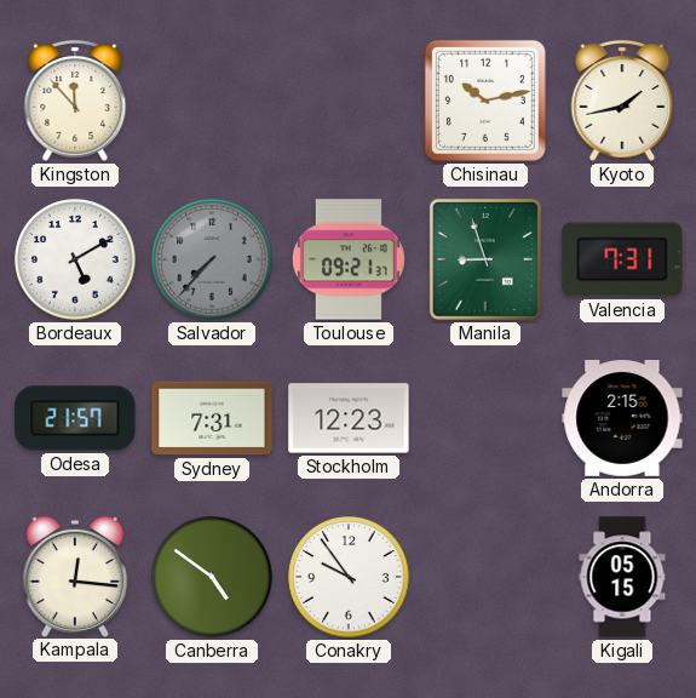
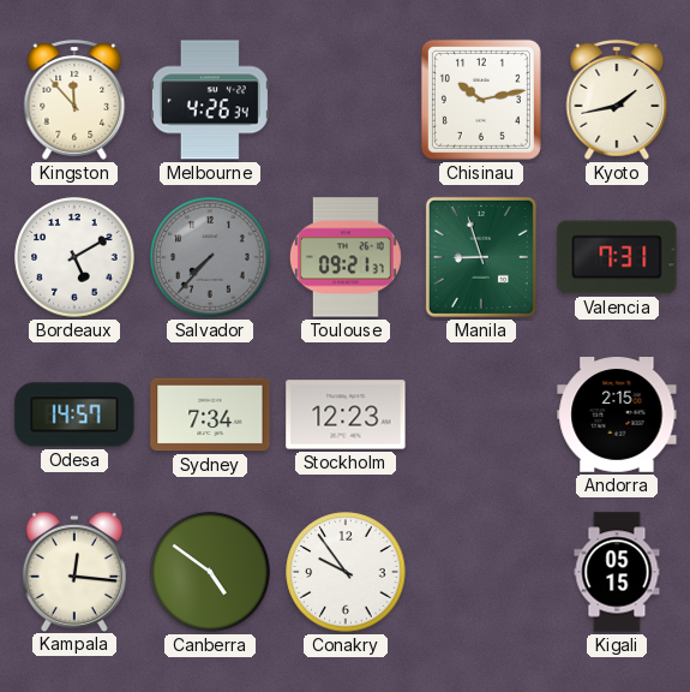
Melbourne: none -> 4:26
Odesa: 21:57 -> 14:57
Sydney: 7:31 -> 7:34
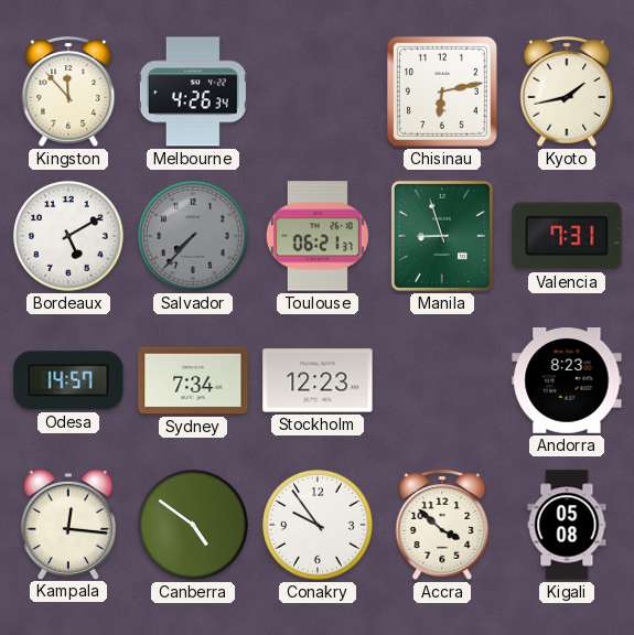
Chisinau: 10:13 -> 6:13
Toulouse: 09:21 -> 06:21
Andorra: 2:15 -> 8:23
Accra: none -> 3:52
Kigali: 05:15 -> 05:08
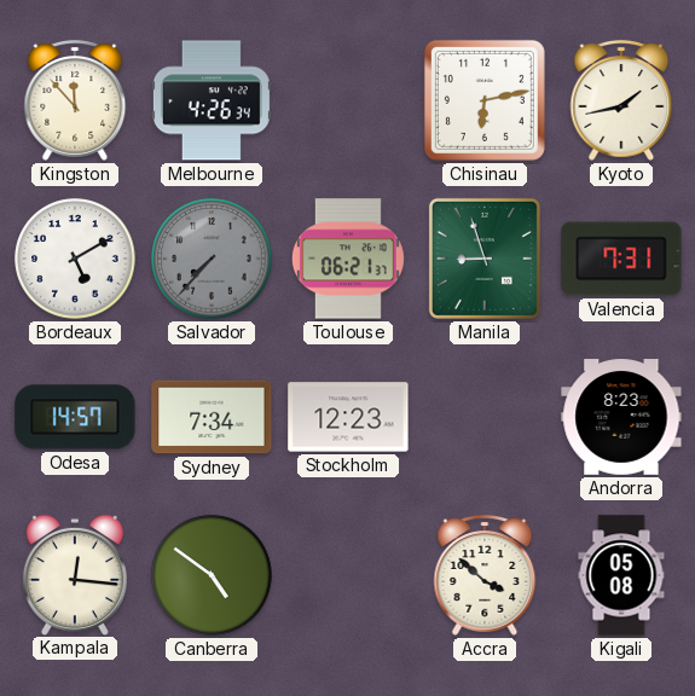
Conakry: 9:54 -> none
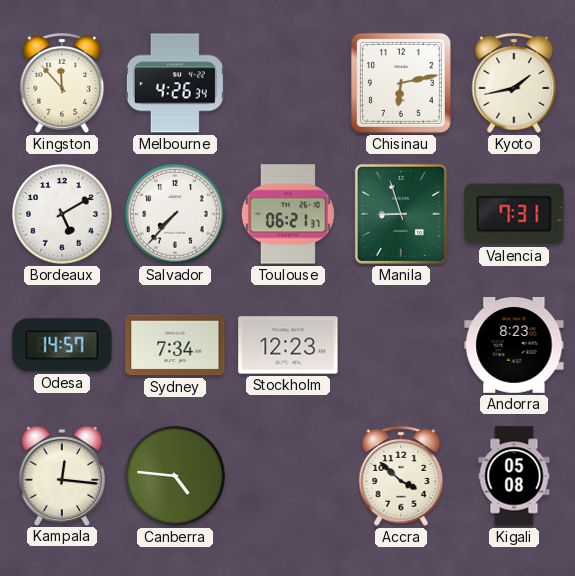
Salvador dial: grey -> white
Canberra: 4:51 -> 4:46
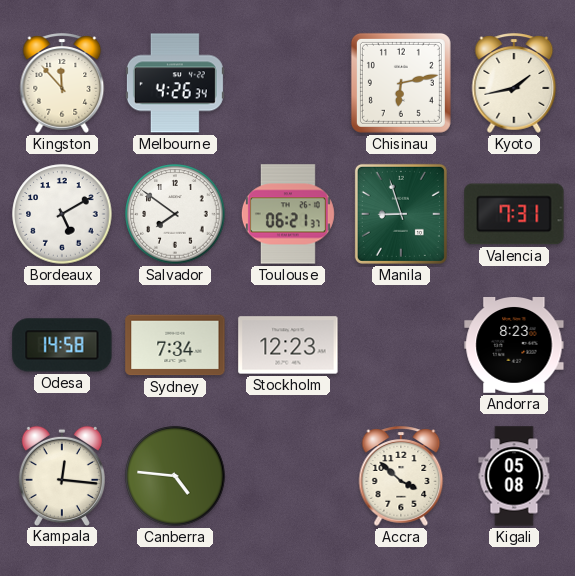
Salvador: 7:37 -> 7:51
Odesa: 14:57 -> 14:58
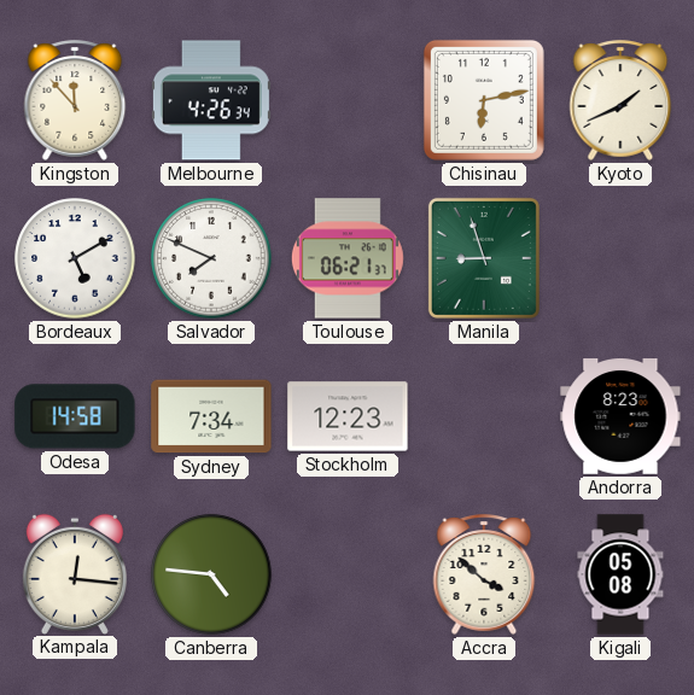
Kyoto: 1:43 -> 1:41
Salvador: 7:51 -> 7:49
Valencia: 7:31 -> none
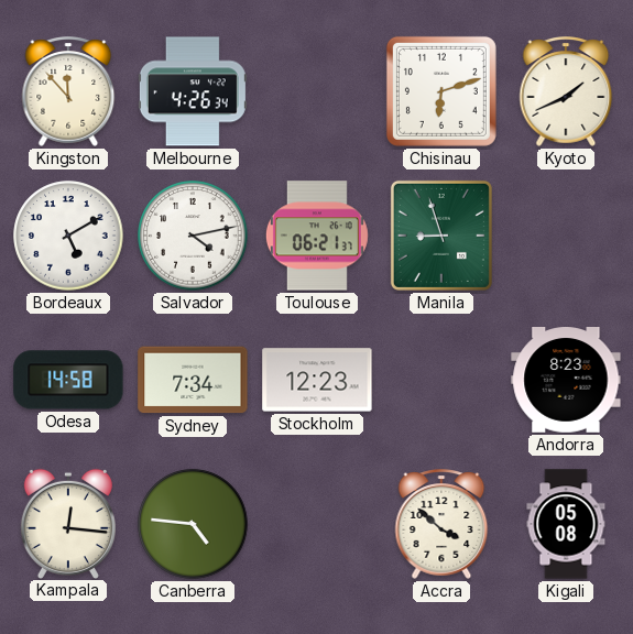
Chisinau: 6:13 -> 6:12
Salvador: 7:49 -> 4:13
